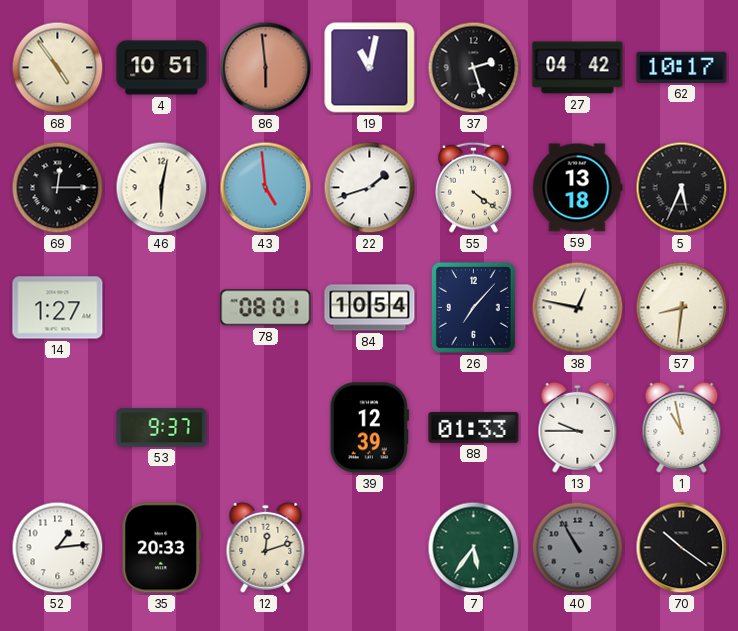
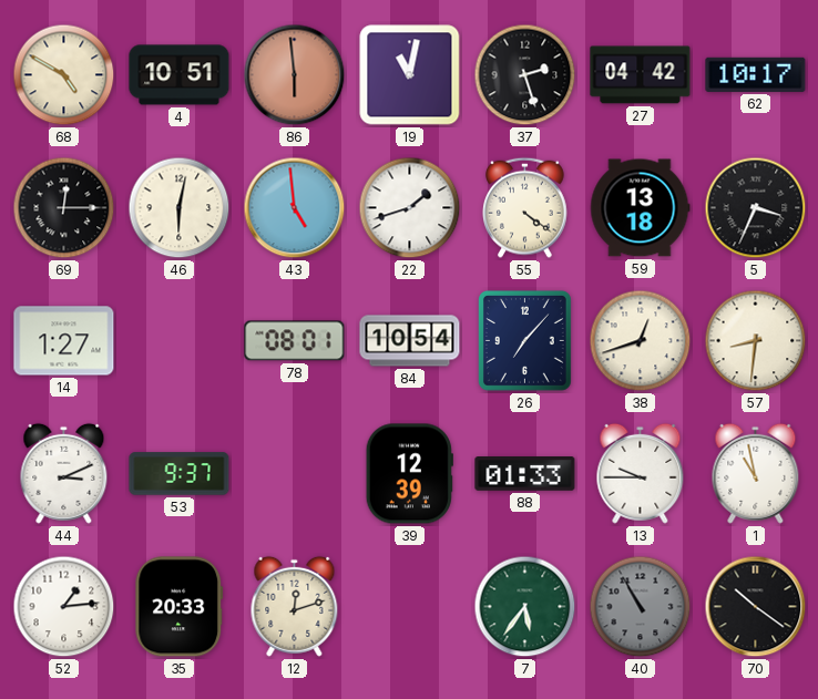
68: 4:54 -> 4:50
5: 5:34 -> 3:34
38: 12:47 -> 12:42
44: none -> 3:11
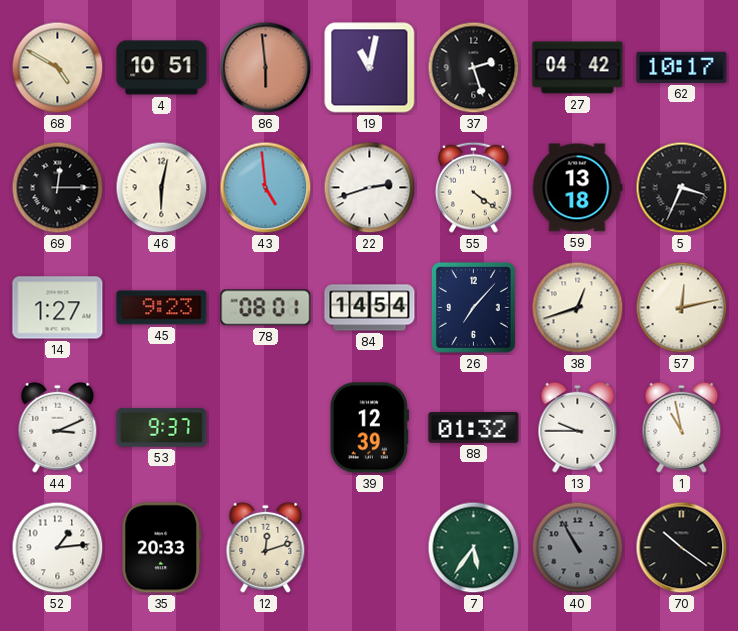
22: 1:42 -> 2:42
45: none -> 9:23
84: 10:54 -> 14:54
57: 8:31 -> 12:13
88: 01:33 -> 01:32
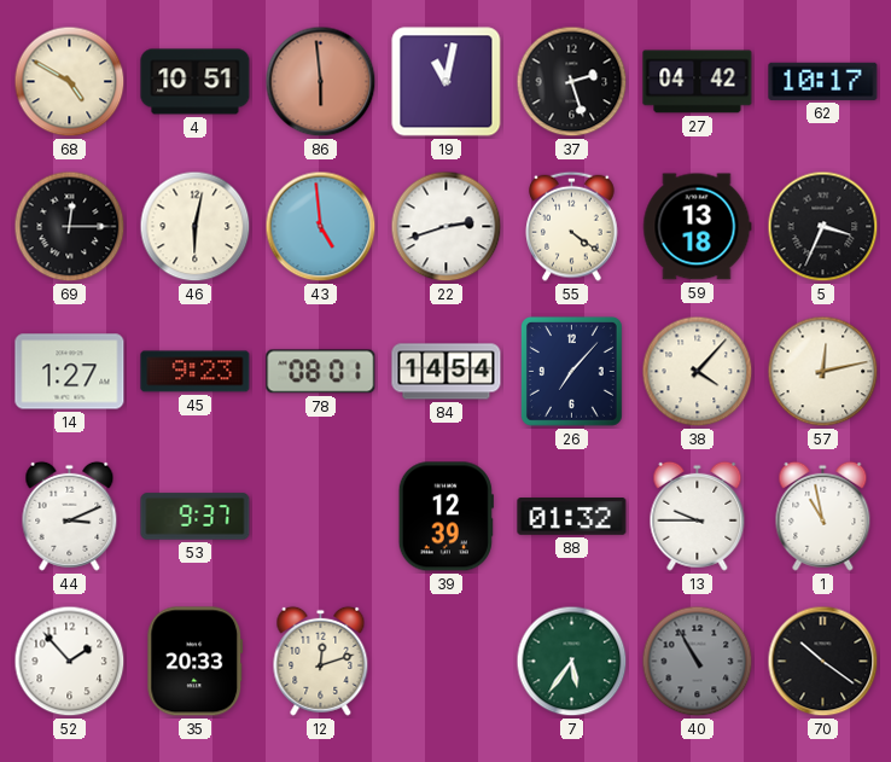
38: 12:42 -> 4:07
52: 1:14 -> 1:53
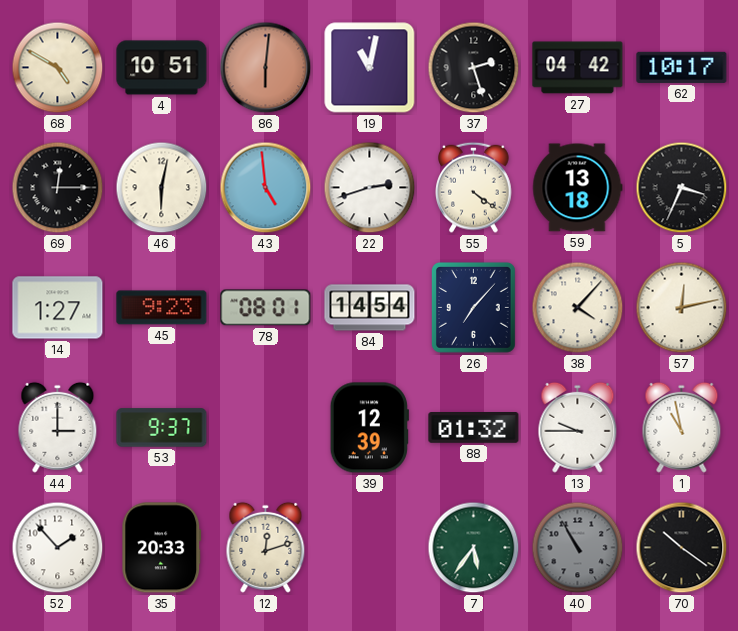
86: 5:59 -> 6:01
44: 3:11 -> 3:00
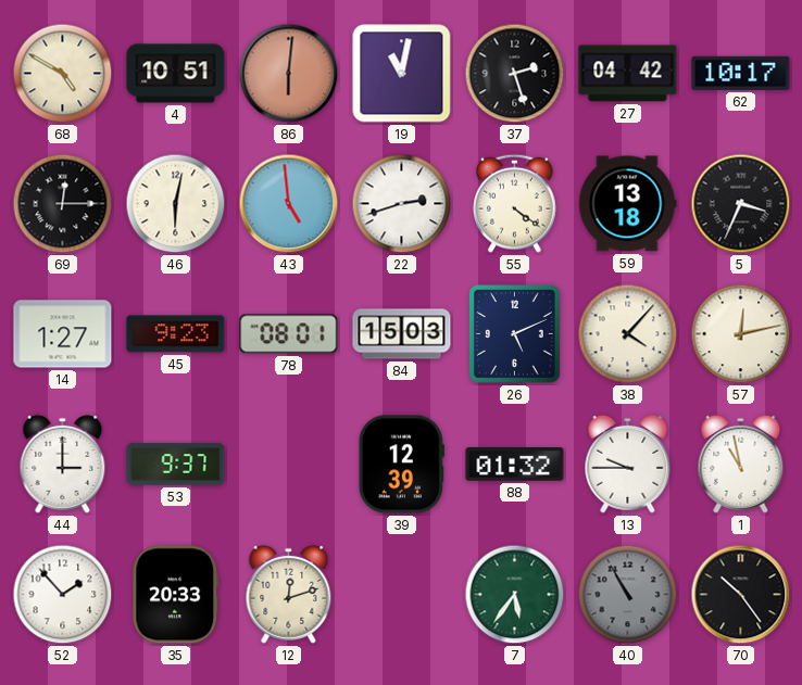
84: 14:54 -> 15:03
26: 7:07 -> 5:11
70: 10:21 -> 10:24
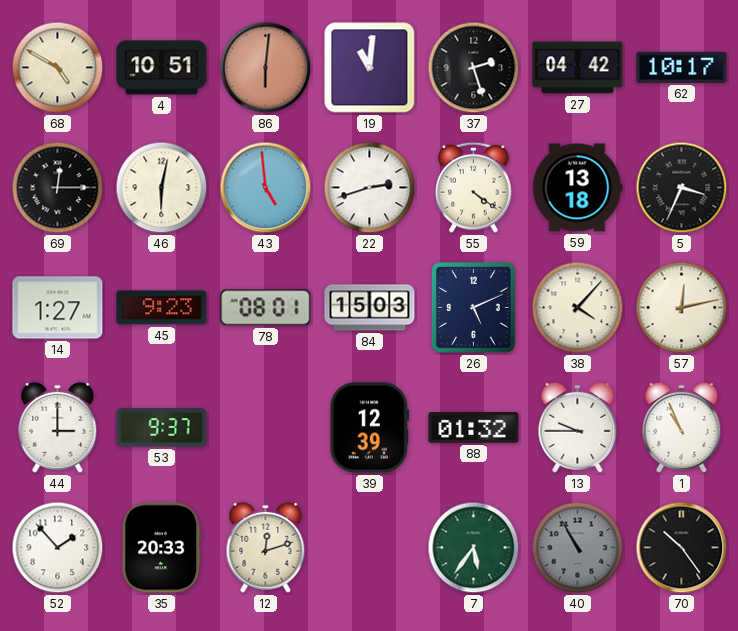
19: 11:02 -> 11:01
1: 10:58 -> 10:56
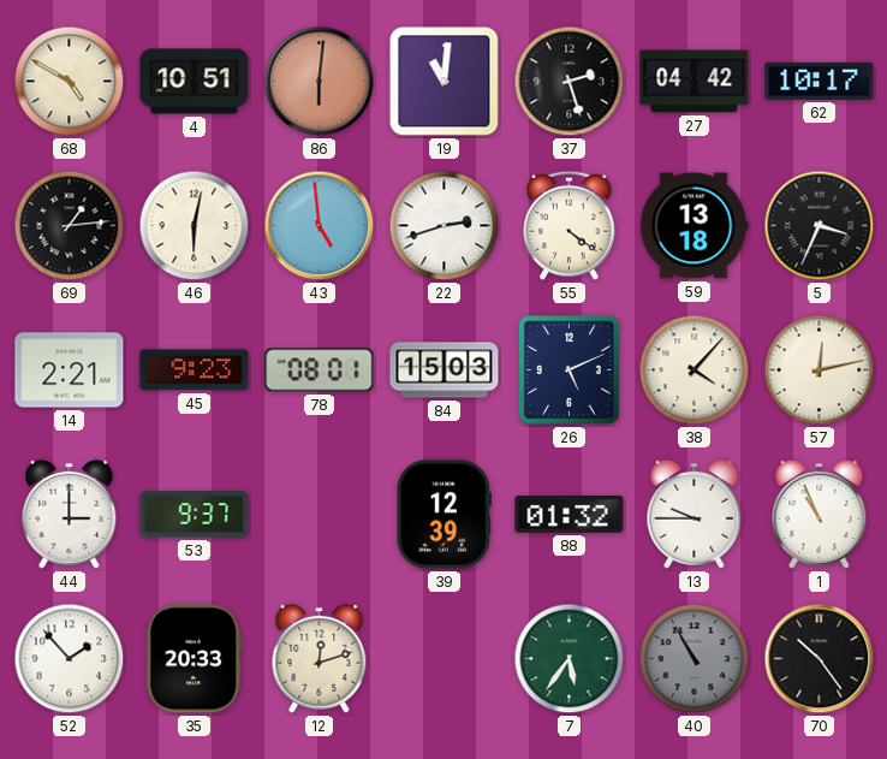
69: 12:15 -> 1:14
14: 1:27 -> 2:21
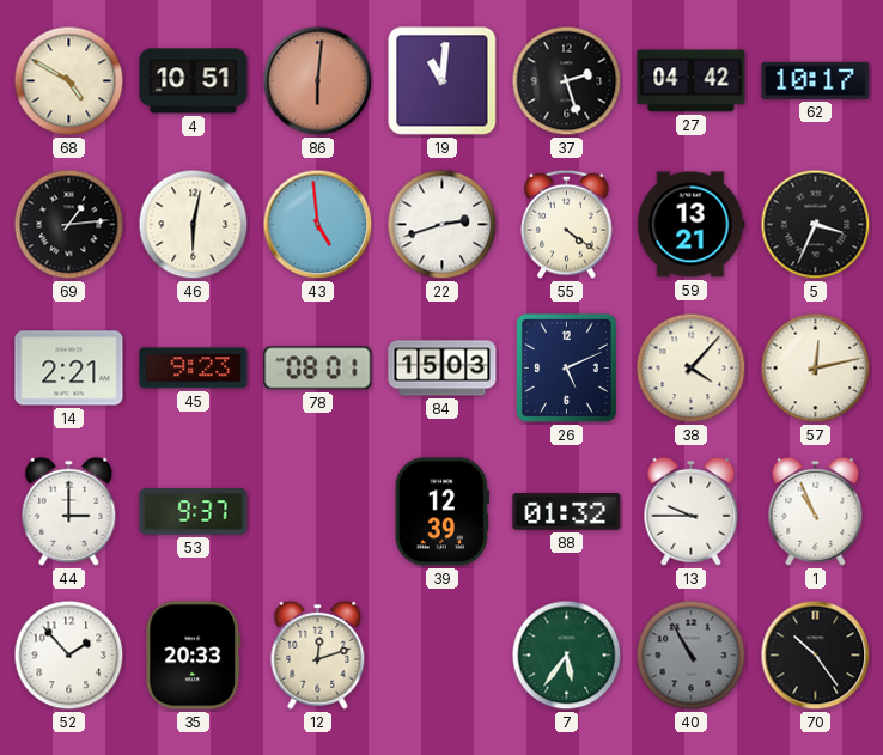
59: 13:18 -> 13:21
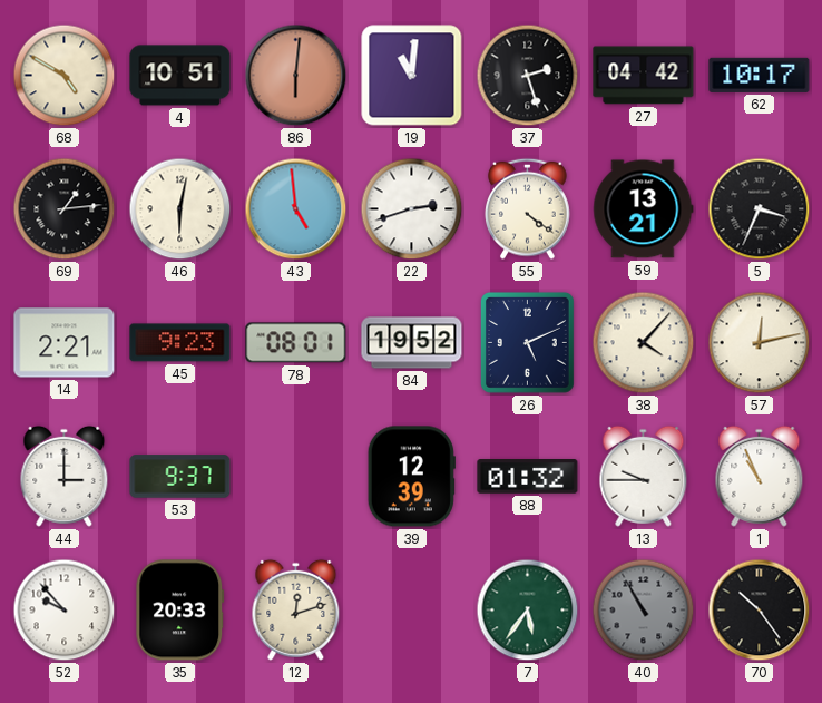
84: 15:03 -> 19:52
52: 1:53 -> 9:53
